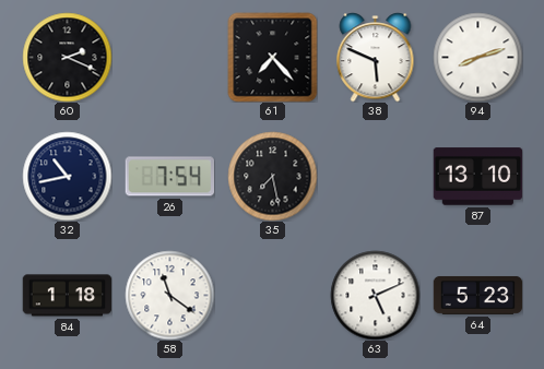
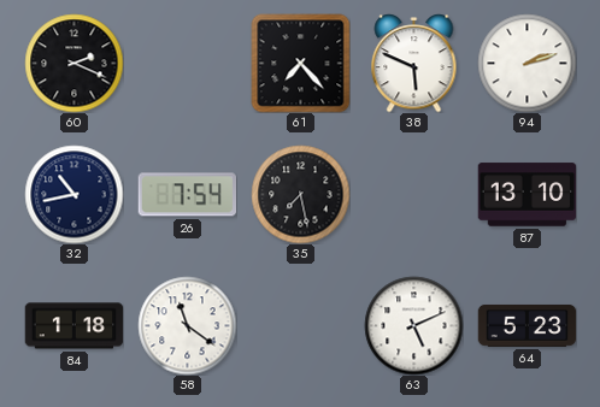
94: 8:12 -> 2:12
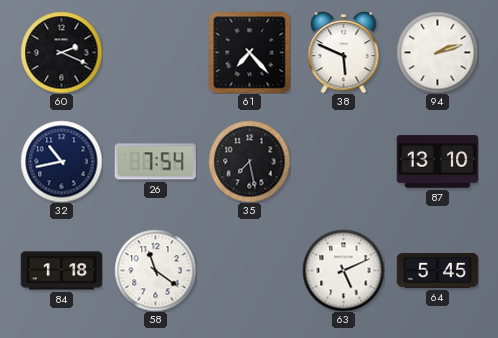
64: 5:23 -> 5:45
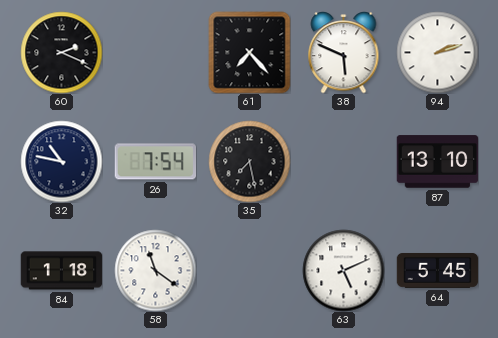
32: 10:43 -> 10:47
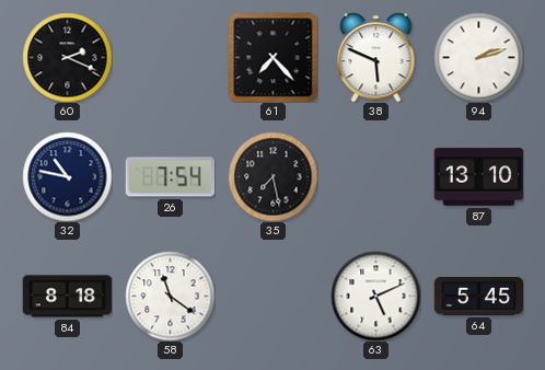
84: 1:18 -> 8:18
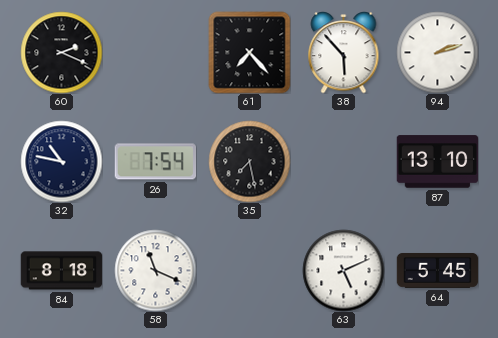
38: 5:49 -> 5:53
58: 11:21 -> 11:19
